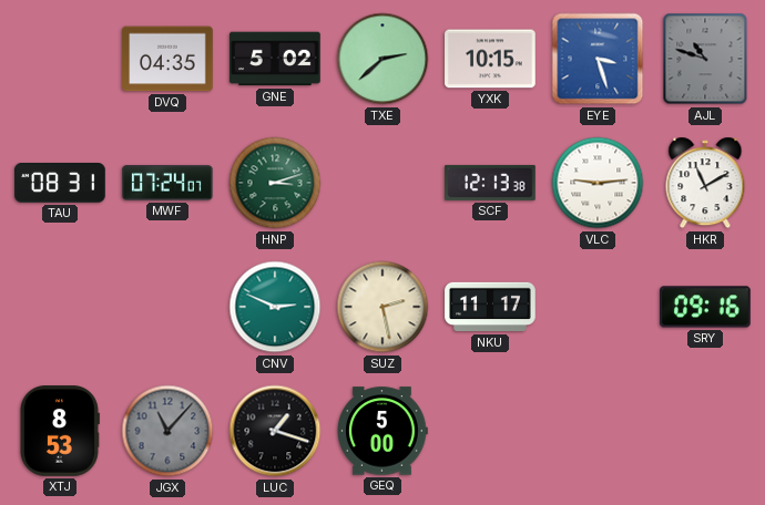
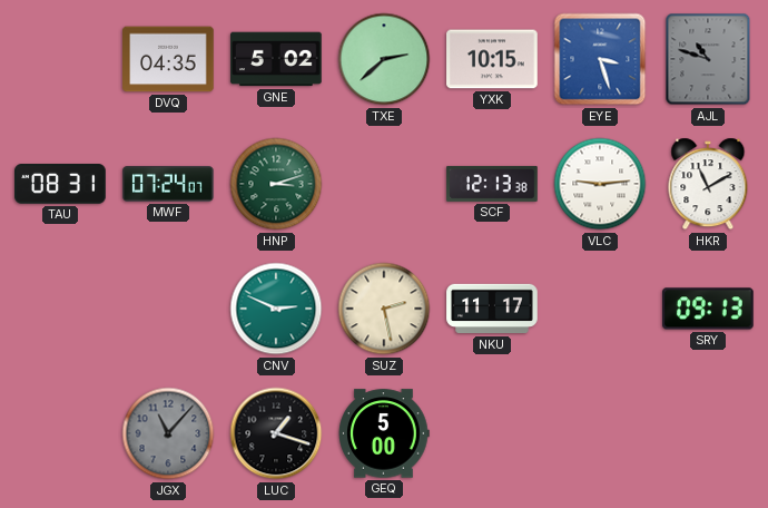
SRY: 09:16 -> 09:13
XTJ: 8:53 -> none
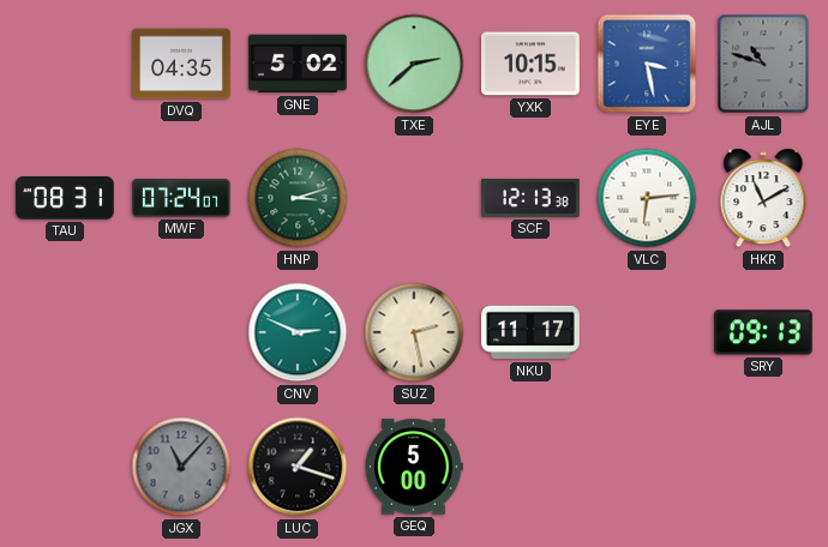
EYE: 3:27 -> 3:28
VLC: 9:14 -> 6:14
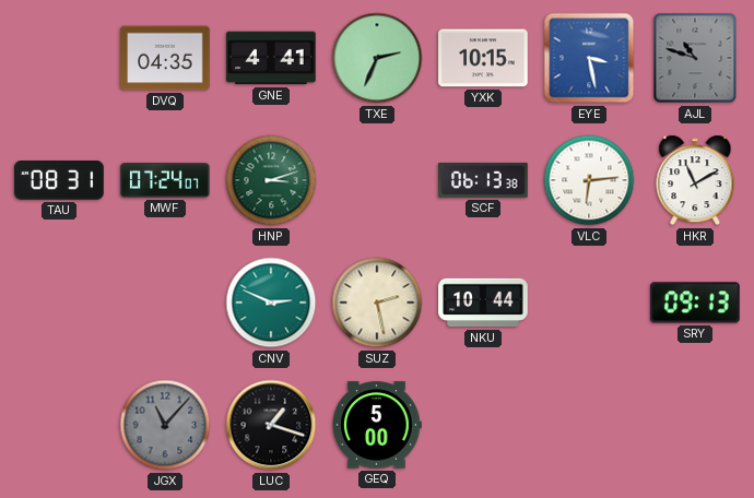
GNE: 5:02 -> 4:41
TXE: 2:38 -> 2:34
SCF: 12:13 -> 06:13
NKU: 11:17 -> 10:44
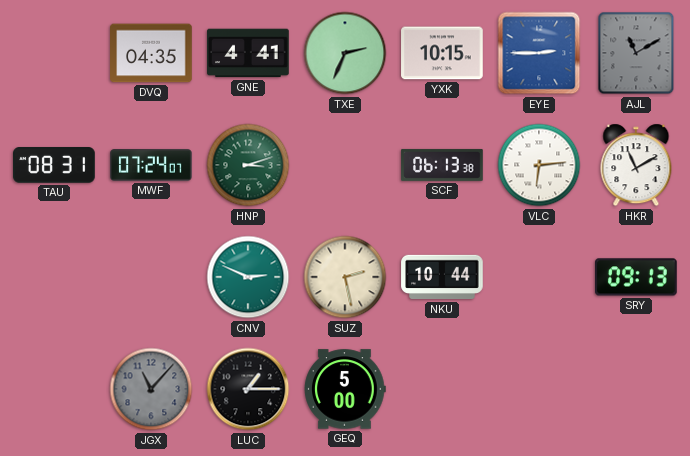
EYE: 3:28 -> 2:45
AJL: 10:48 -> 11:10
LUC: 1:18 -> 1:15
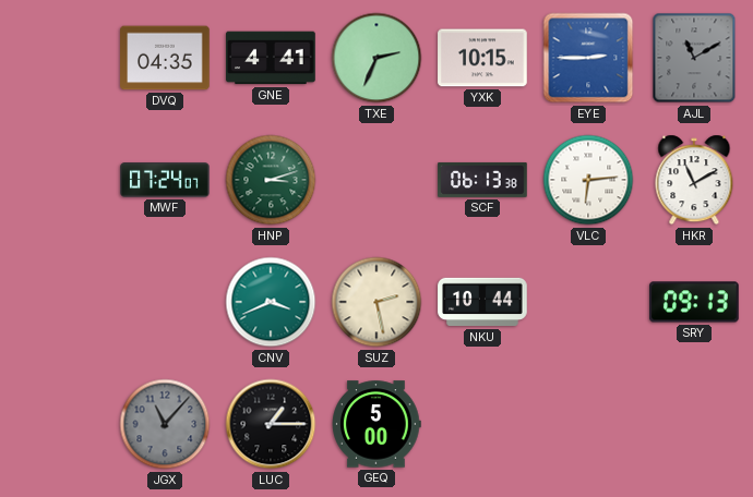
TAU: 08:31 -> none
CNV: 2:49 -> 3:41
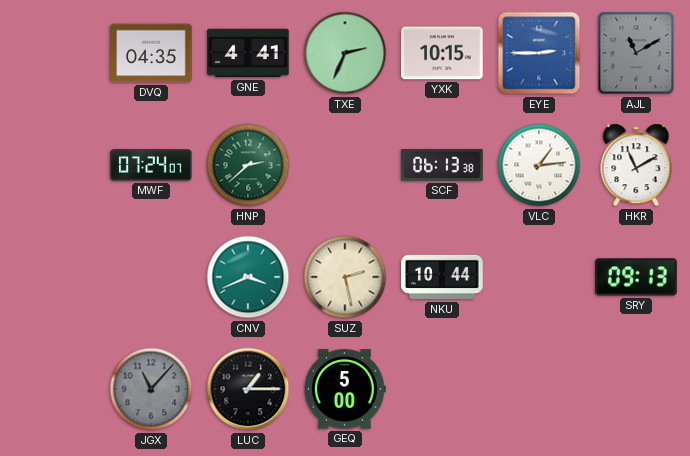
HNP: 3:12 -> 2:38
VLC: 6:14 -> 1:14
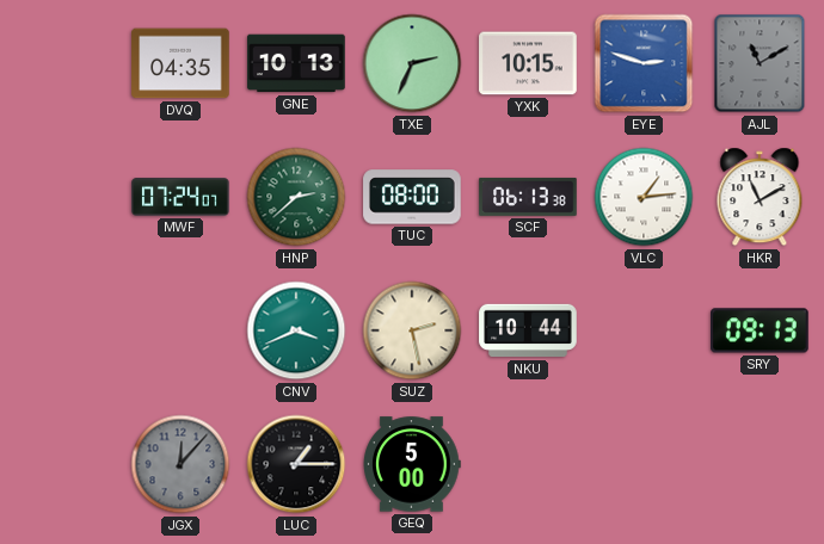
GNE: 4:41 -> 10:13
EYE: 2:45 -> 2:48
TUC: none -> 08:00
JGX: 11:07 -> 12:07
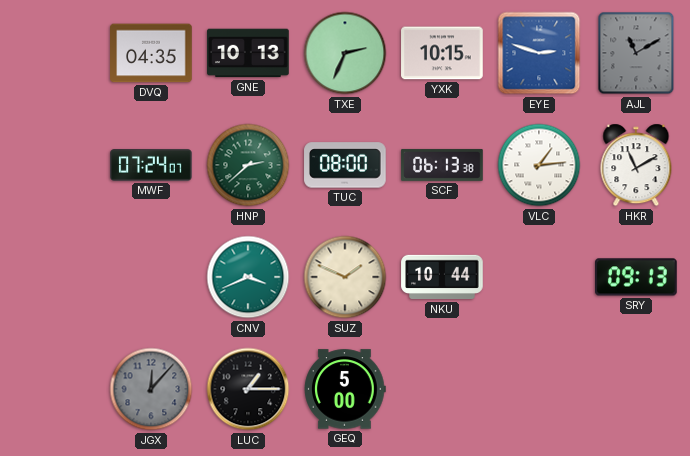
SUZ: 2:28 -> 1:49
